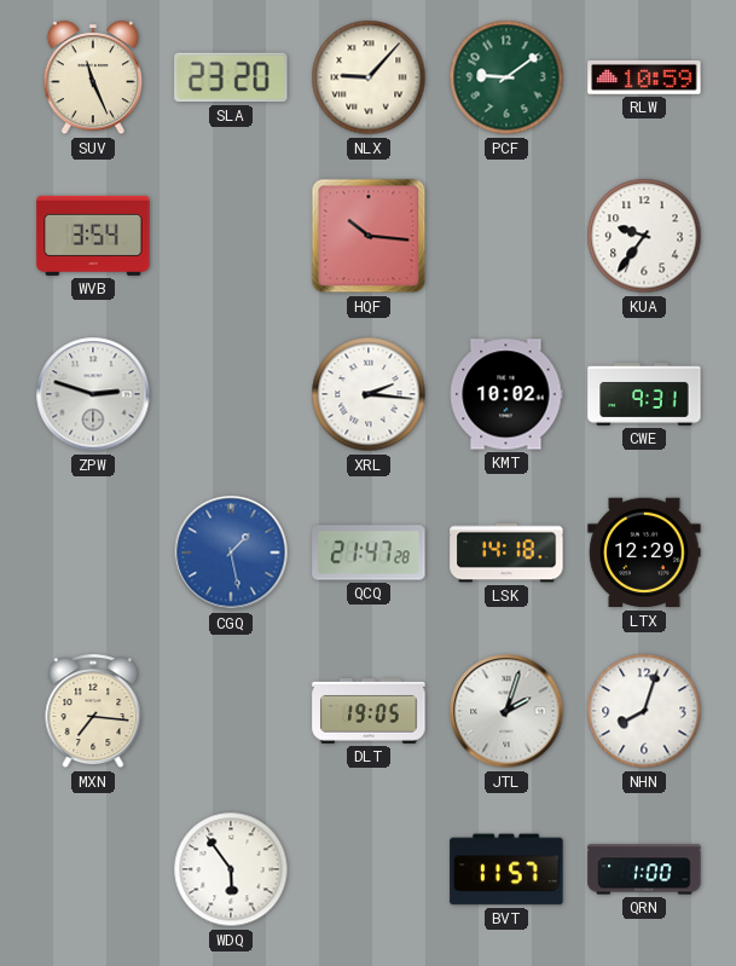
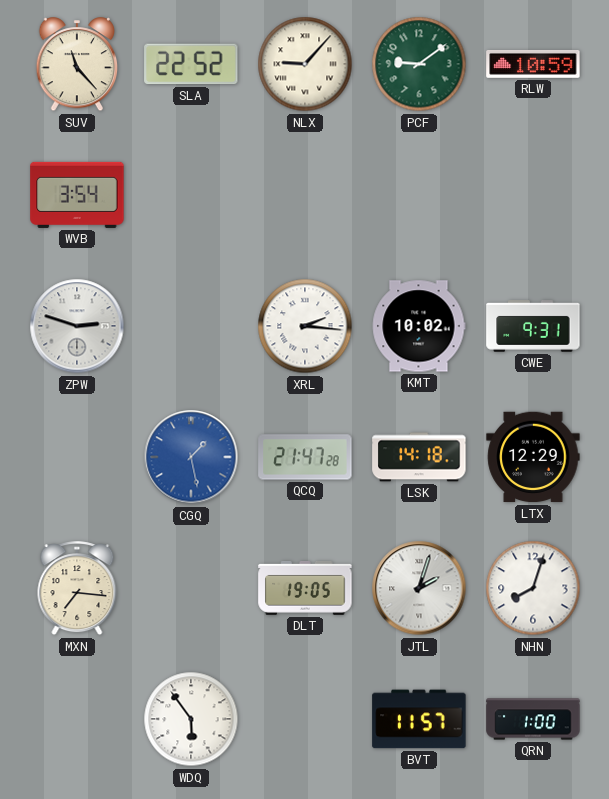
SUV: 11:26 -> 11:23
SLA: 23:20 -> 22:52
HQF: 10:16 -> none
KUA: 9:36 -> none
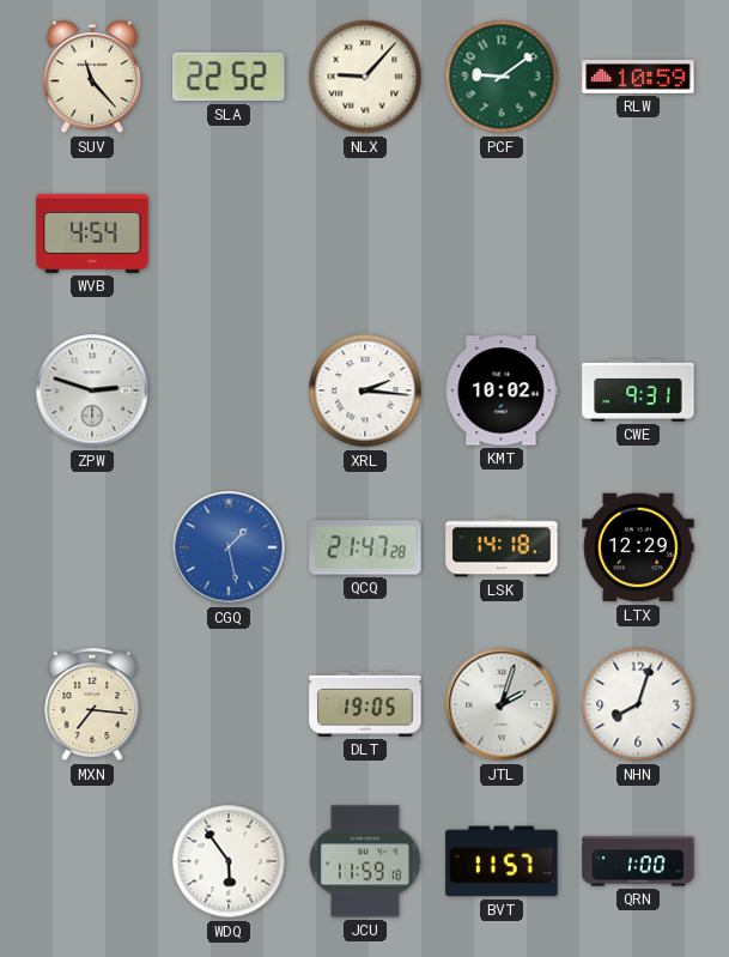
WVB: 3:54 -> 4:54
JCU: none -> 11:59
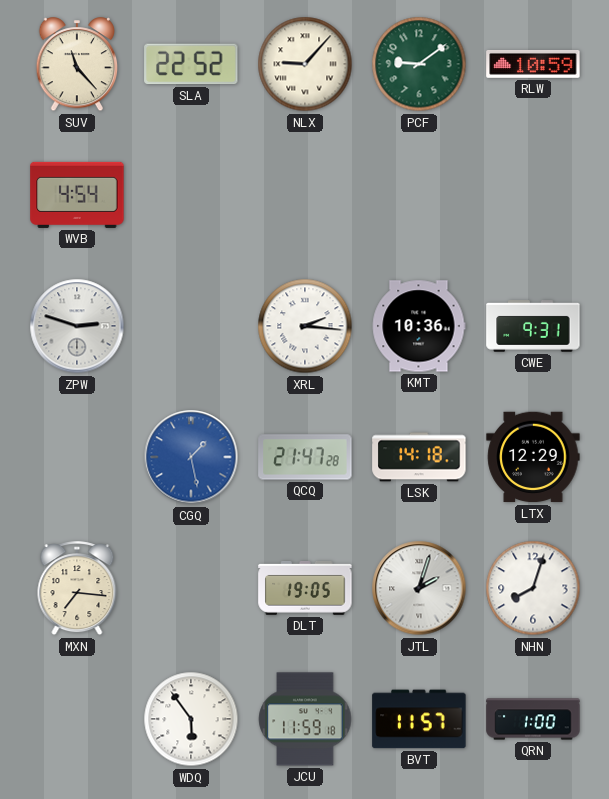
KMT: 10:02 -> 10:36
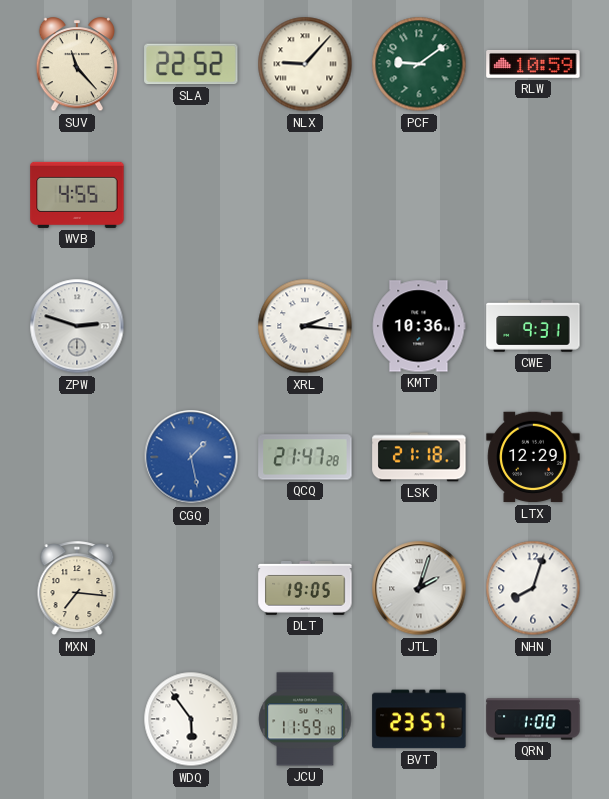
WVB: 4:54 -> 4:55
LSK: 14:18 -> 21:18
BVT: 11:57 -> 23:57
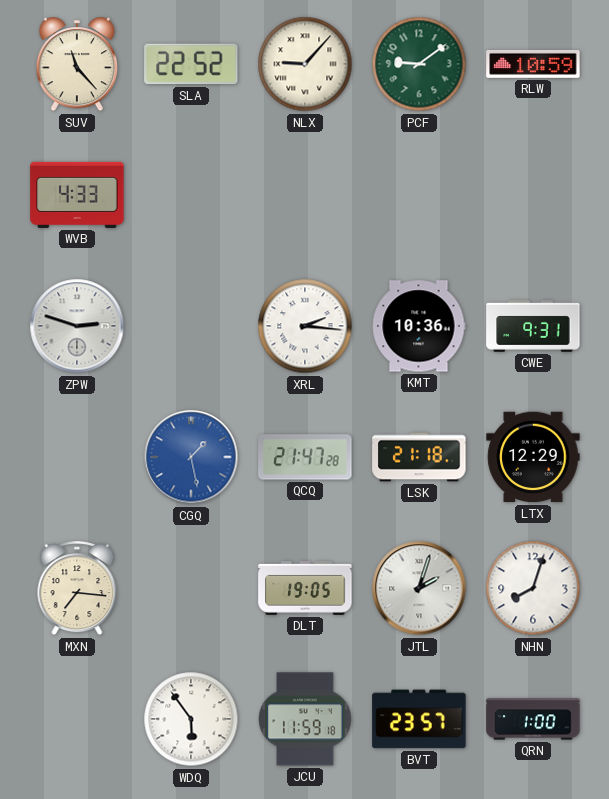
WVB: 4:55 -> 4:33
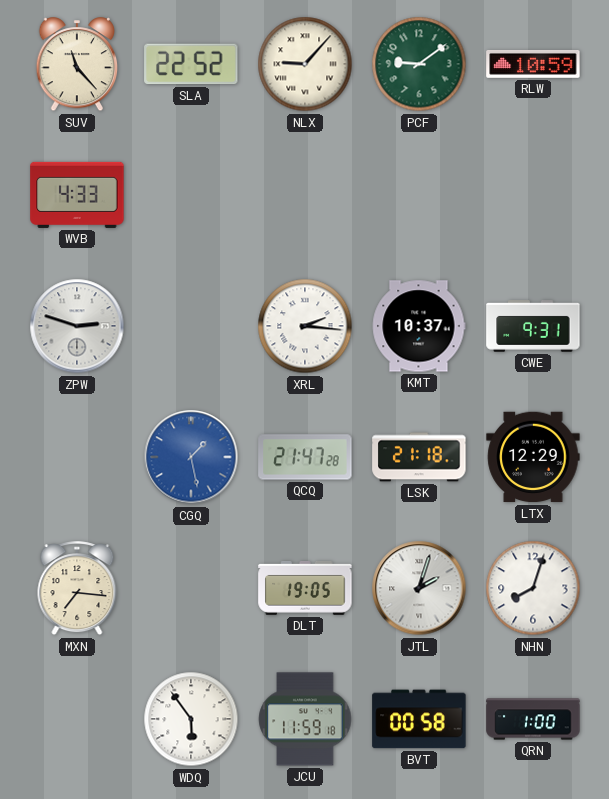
KMT: 10:36 -> 10:37
BVT: 23:57 -> 00:58
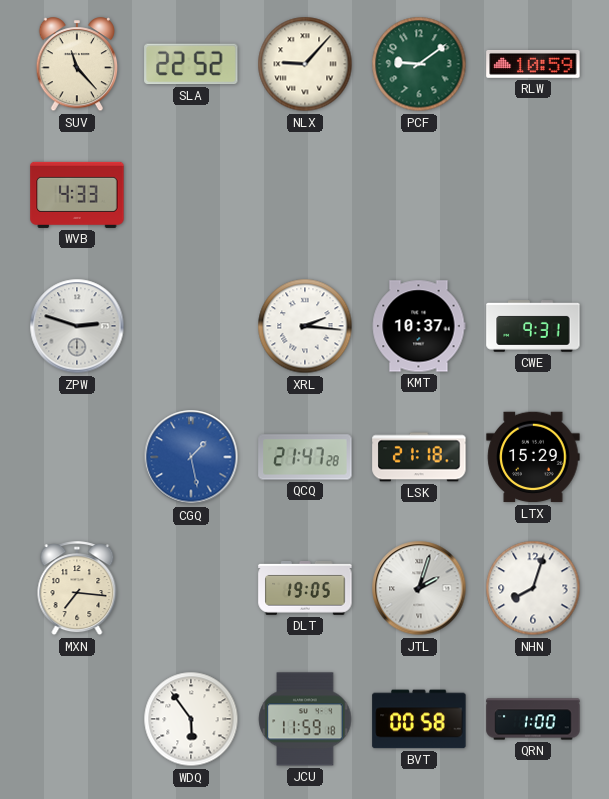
LTX: 12:29 -> 15:29
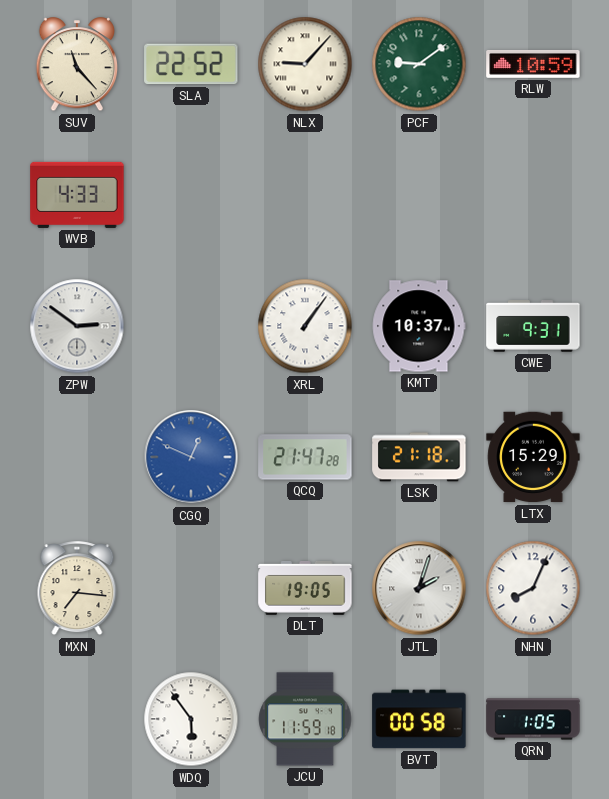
ZPW: 2:48 -> 2:51
XRL: 2:16 -> 1:06
CGQ: 1:28 -> 12:49
NHN: 8:03 -> 8:04
QRN: 1:00 -> 1:05
